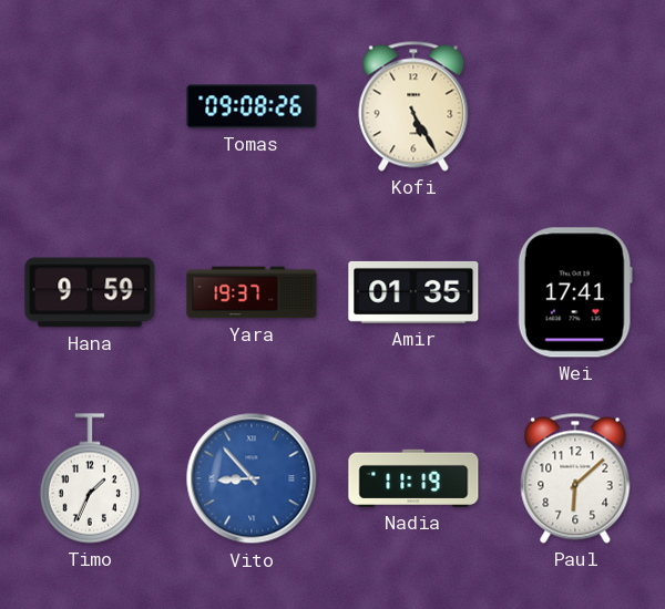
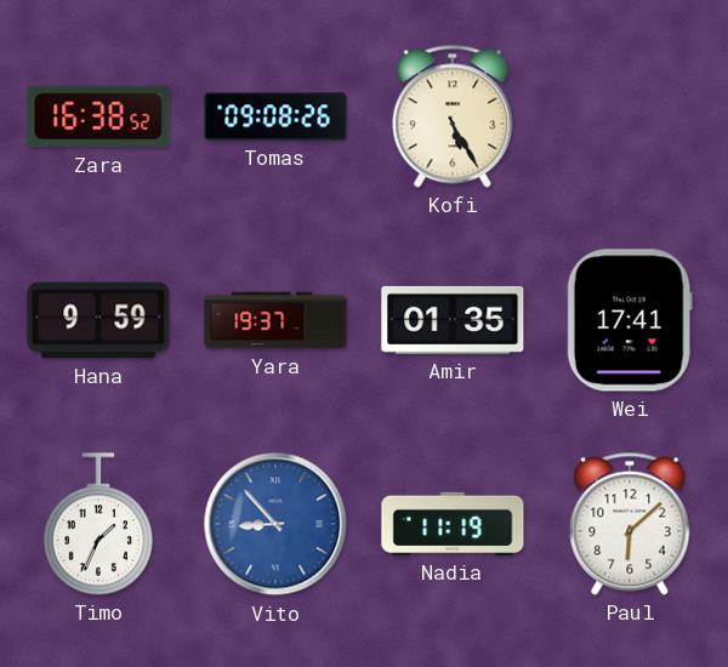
Zara: none -> 16:38
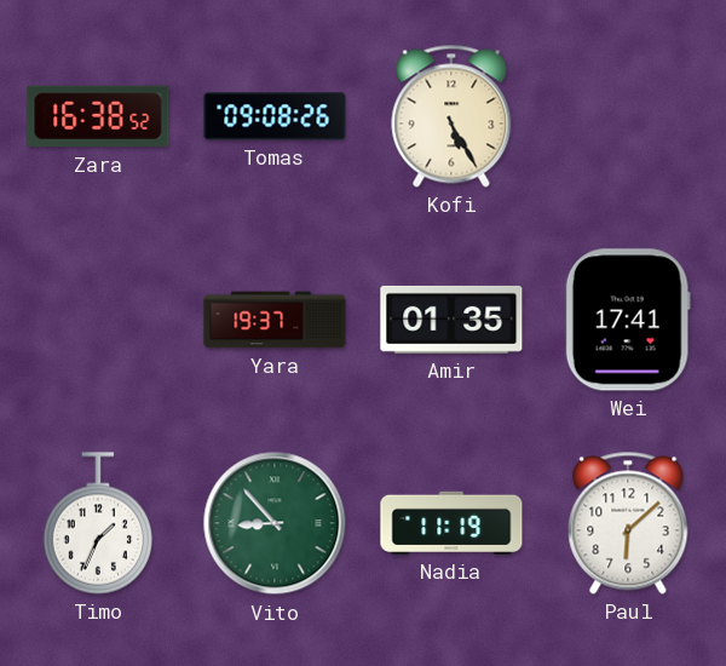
Hana: 9:59 -> none
Vito dial: blue -> green
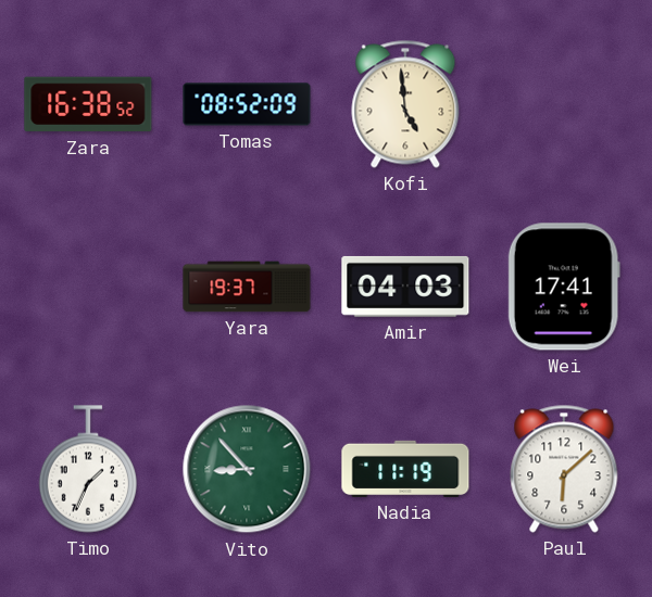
Tomas: 09:08 -> 08:52
Kofi: 5:25 -> 4:59
Amir: 01:35 -> 04:03
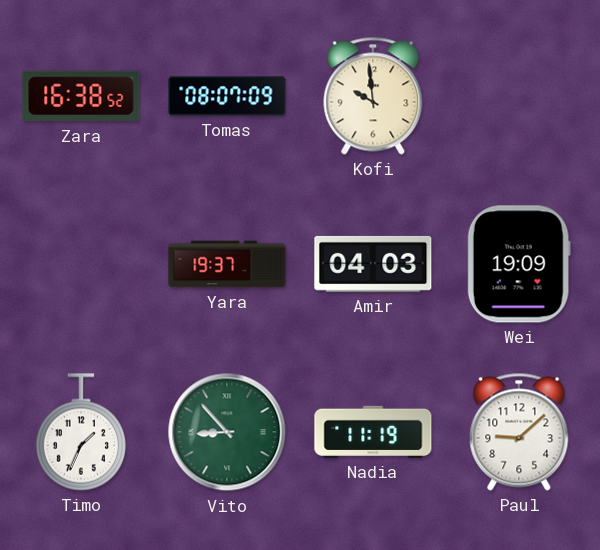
Tomas: 08:52 -> 08:07
Kofi: 4:59 -> 9:59
Wei: 17:41 -> 19:09
Paul: 6:08 -> 9:08
